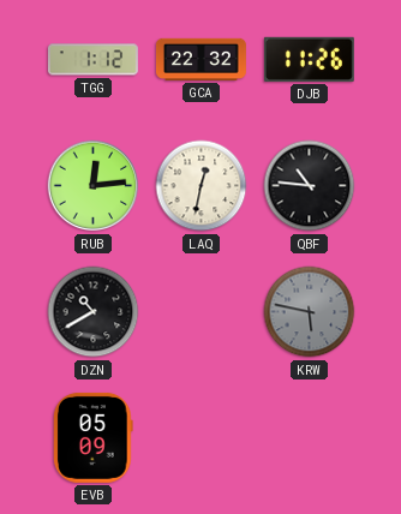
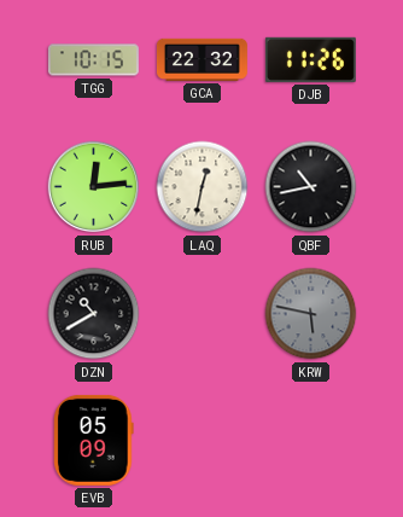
TGG: 1:12 -> 10:15
QBF: 10:46 -> 10:43
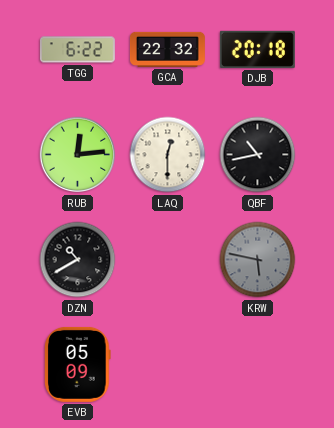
TGG: 10:15 -> 6:22
DJB: 11:26 -> 20:18
LAQ: 12:32 -> 12:30
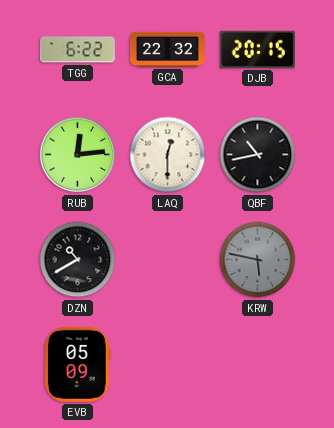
DJB: 20:18 -> 20:15
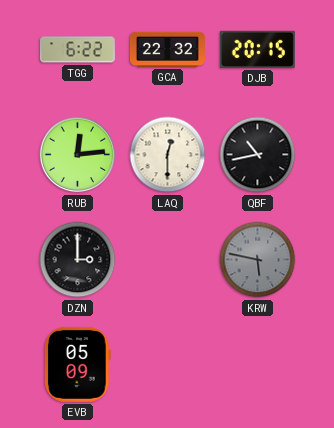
DZN: 10:40 -> 3:00
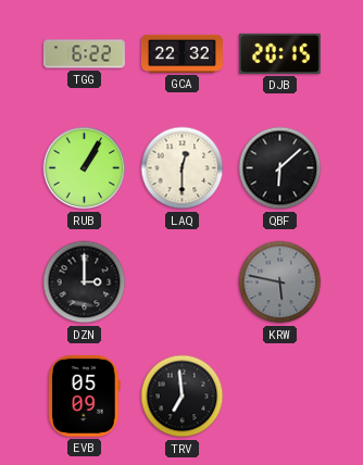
RUB: 12:14 -> 1:05
QBF: 10:43 -> 6:08
TRV: none -> 6:59
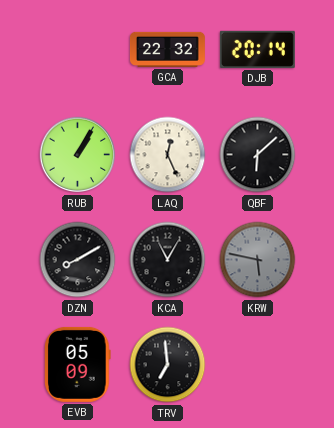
TGG: 6:22 -> none
DJB: 20:15 -> 20:14
LAQ: 12:30 -> 12:26
DZN: 3:00 -> 8:10
KCA: none -> 11:05
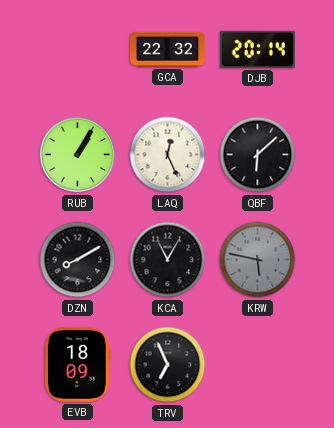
EVB: 05:09 -> 18:09
TRV: 6:59 -> 6:56
